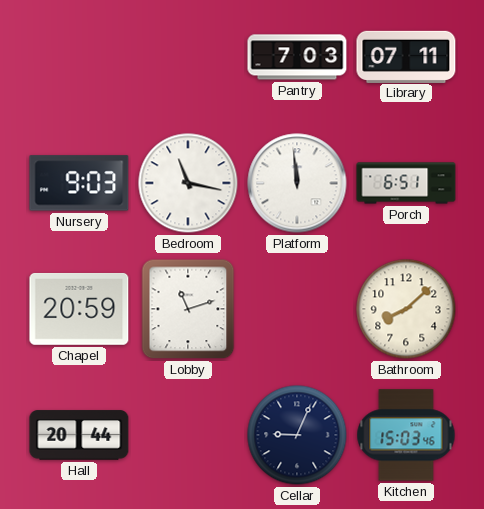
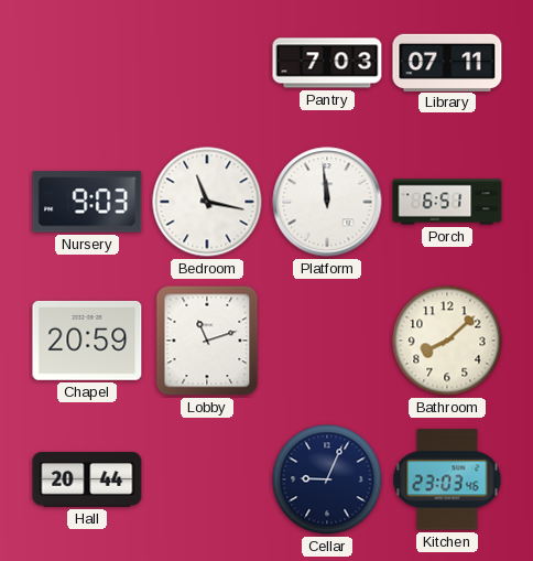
Kitchen: 15:03 -> 23:03
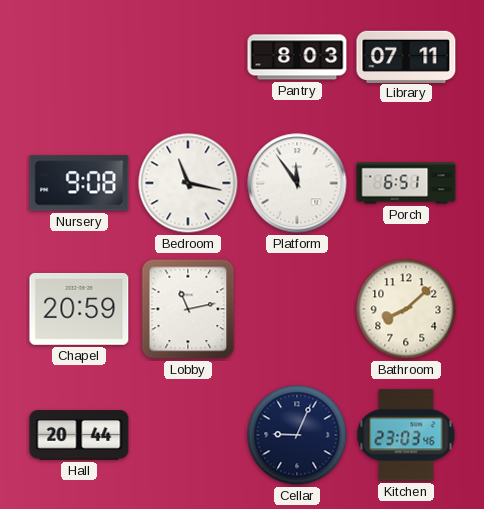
Pantry: 7:03 -> 8:03
Nursery: 9:03 -> 9:08
Platform: 11:59 -> 11:54
Lobby: 11:12 -> 11:13
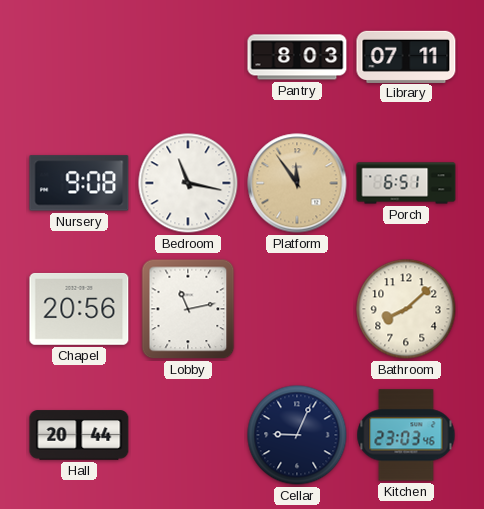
Platform dial: white -> champagne
Chapel: 20:59 -> 20:56
